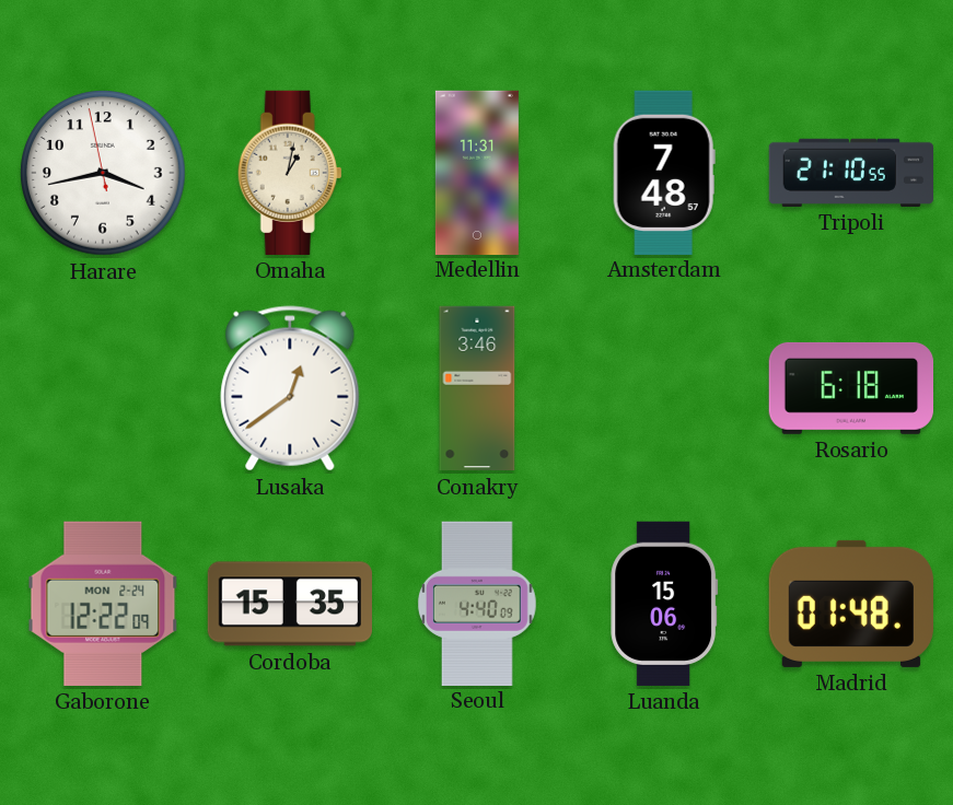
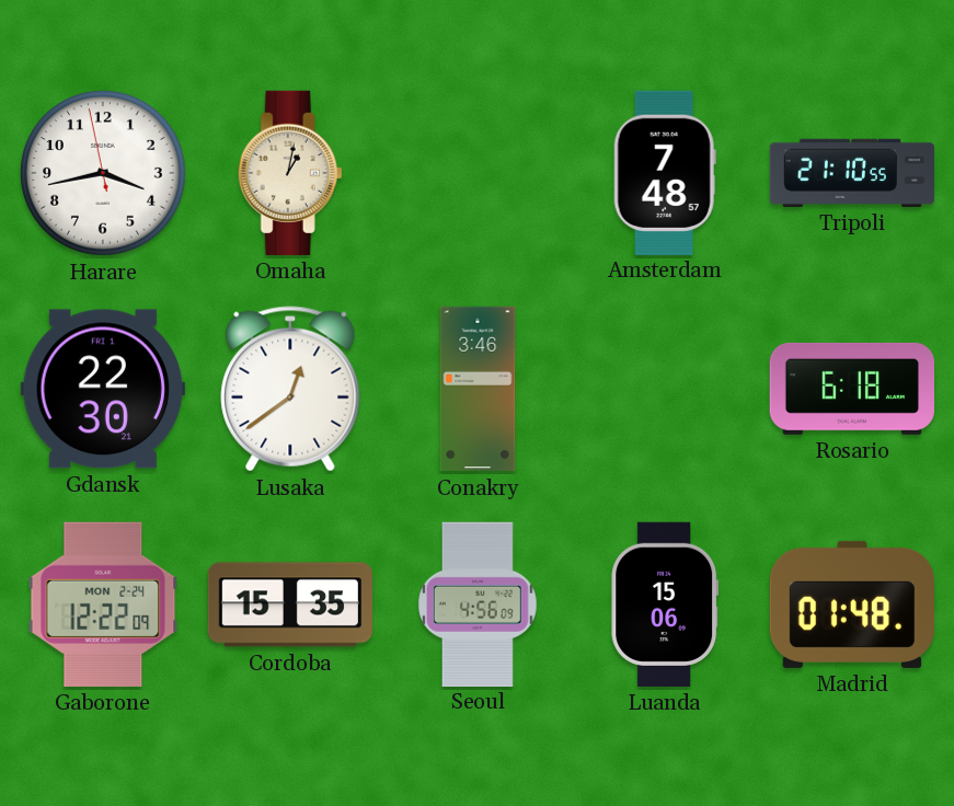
Medellin: 11:31 -> none
Gdansk: none -> 22:30
Seoul: 4:40 -> 4:56
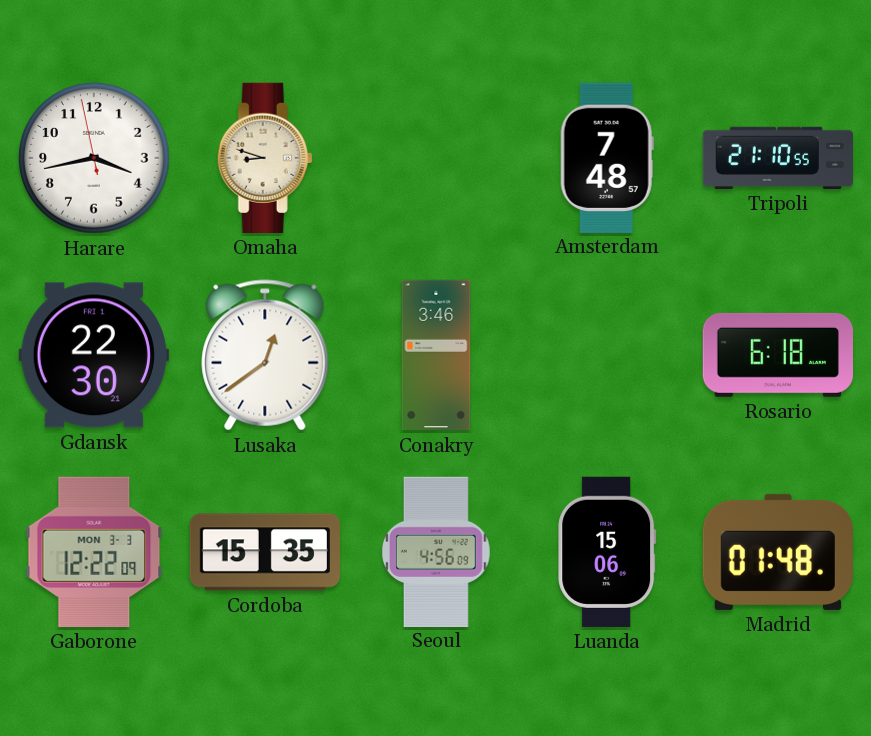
Omaha: 1:02 -> 8:48
Gaborone date: MON 2-24 -> MON 3-3
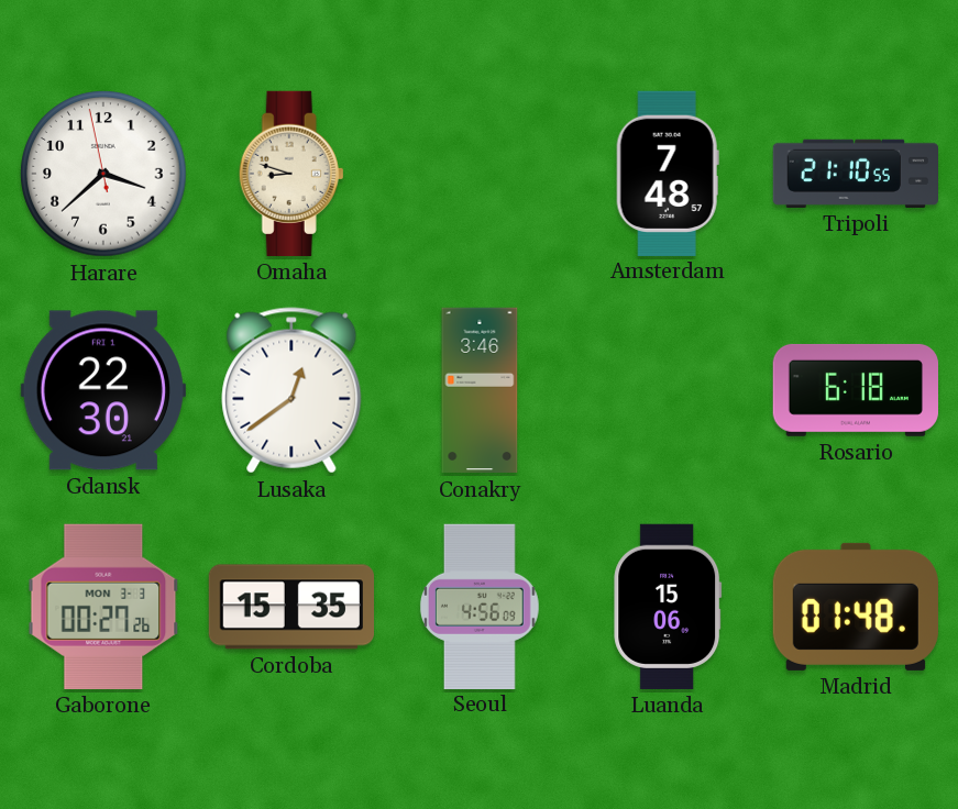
Harare: 3:42 -> 3:37
Gaborone: 12:22 -> 00:27
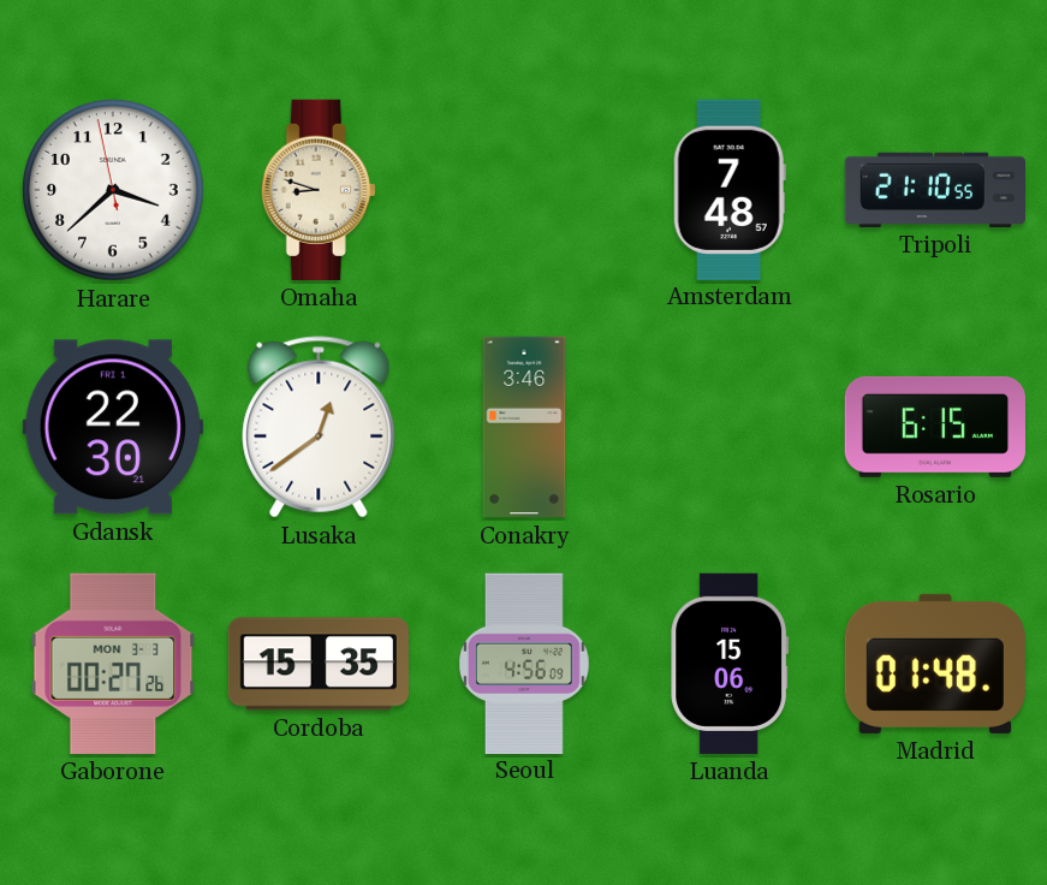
Rosario: 6:18 -> 6:15
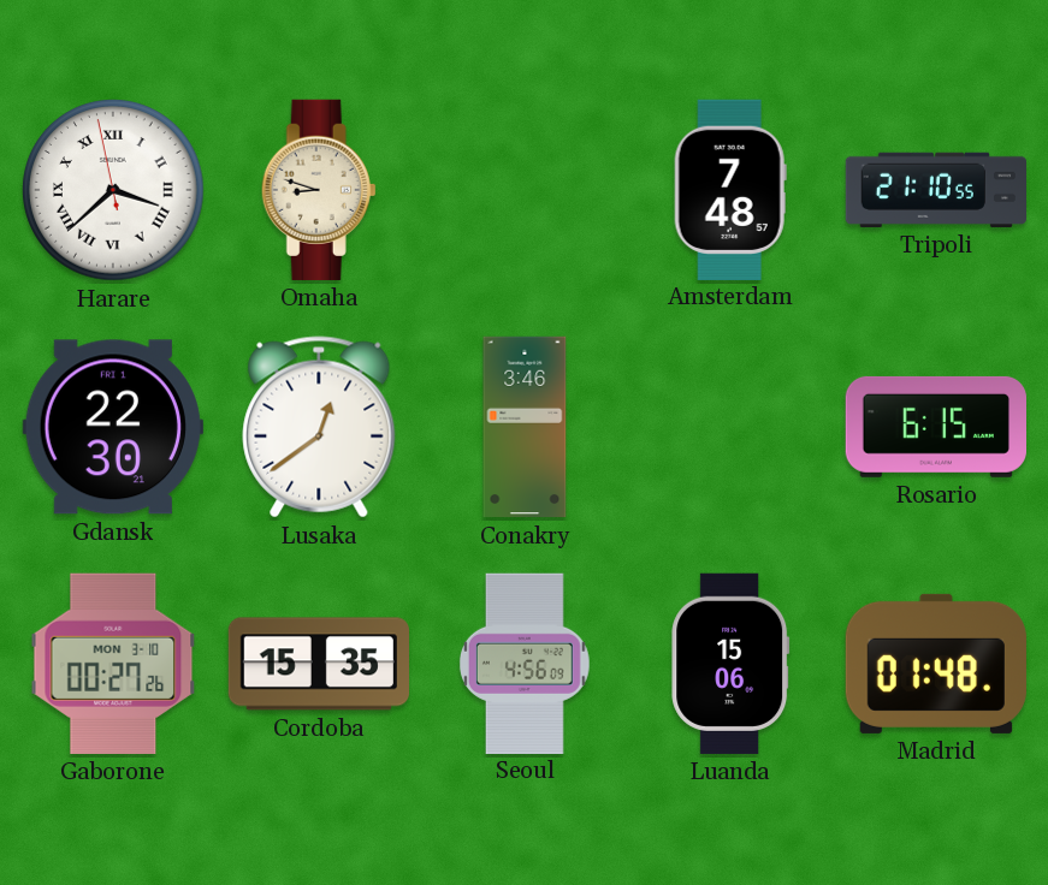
Harare numerals: Arabic -> Roman
Gaborone date: MON 3-3 -> MON 3-10
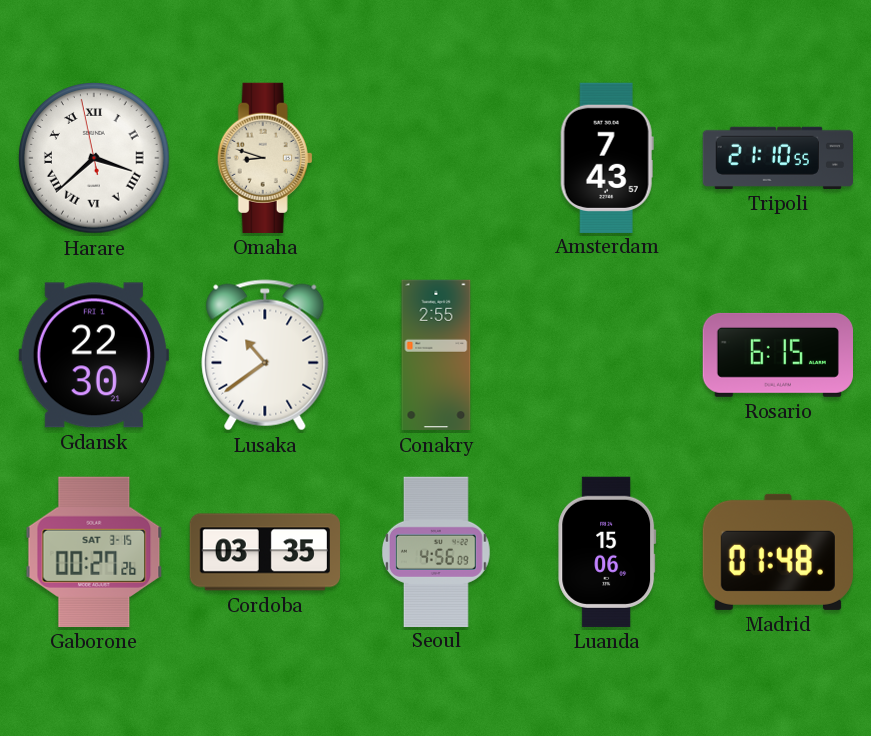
Amsterdam: 7:48 -> 7:43
Lusaka: 12:39 -> 10:39
Conakry: 3:46 -> 2:55
Gaborone date: MON 3-10 -> SAT 3-15
Cordoba: 15:35 -> 03:35
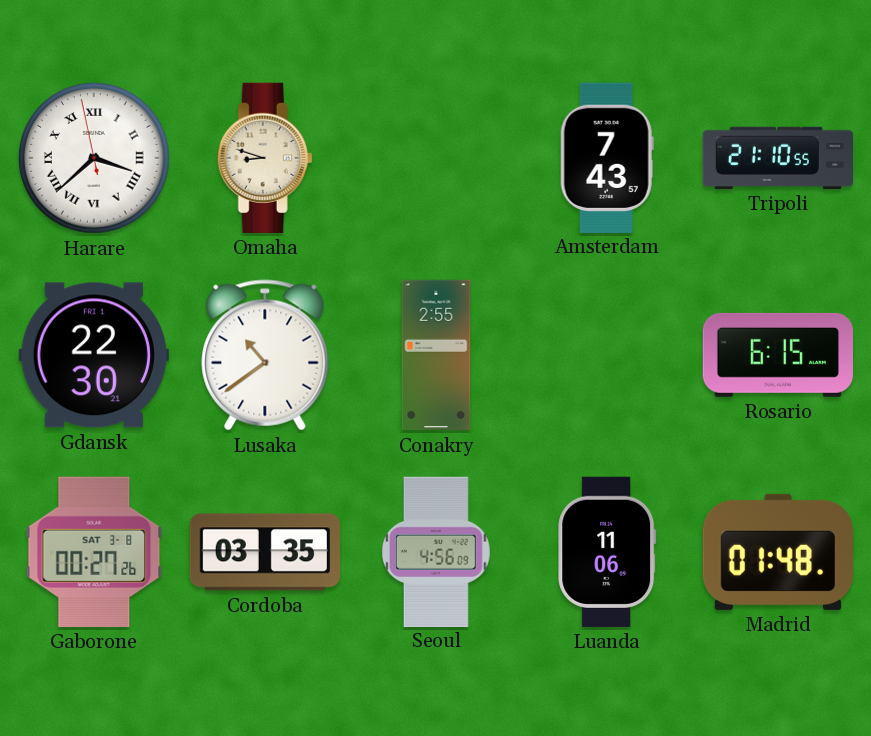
Gaborone date: SAT 3-15 -> SAT 3-8
Luanda: 15:06 -> 11:06
